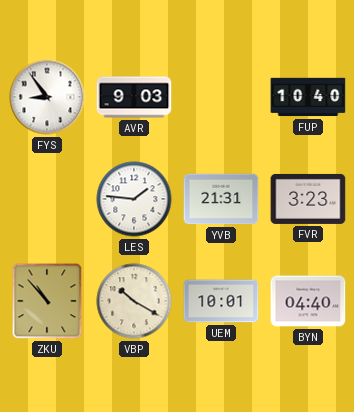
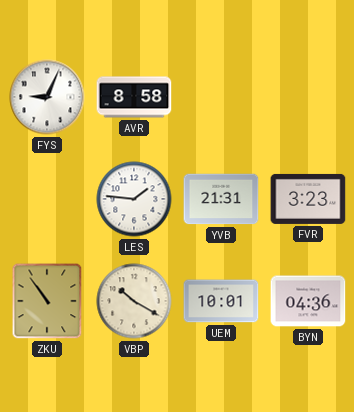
FYS: 8:54 -> 9:04
AVR: 9:03 -> 8:58
FUP: 10:40 -> none
ZKU: 10:53 -> 10:54
BYN: 04:40 -> 04:36
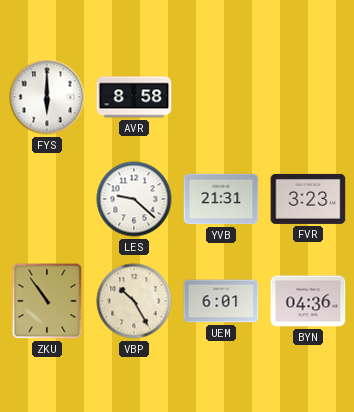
FYS: 9:04 -> 6:00
LES: 1:46 -> 9:22
VBP: 10:20 -> 10:25
UEM: 10:01 -> 6:01
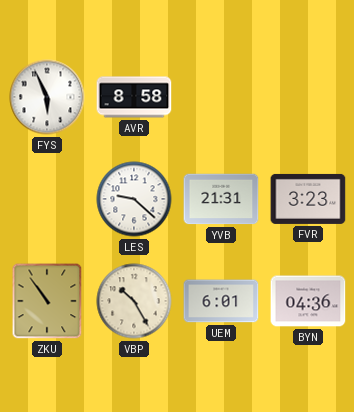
FYS: 6:00 -> 5:56
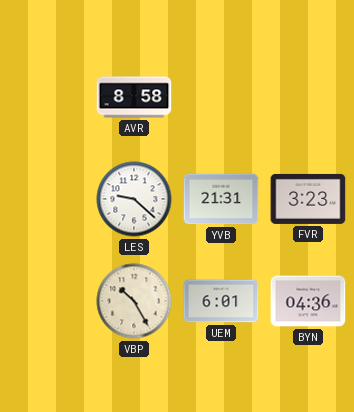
FYS: 5:56 -> none
ZKU: 10:54 -> none
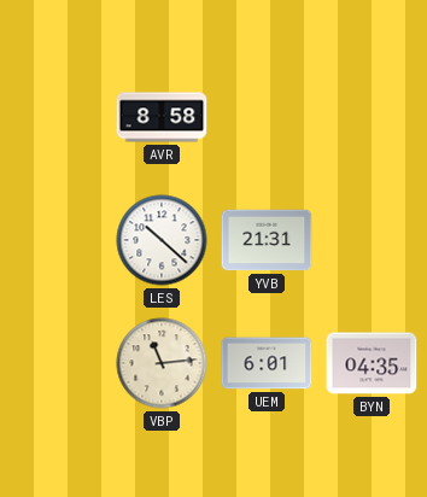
LES: 9:22 -> 10:22
FVR: 3:23 -> none
VBP: 10:25 -> 11:14
BYN: 04:36 -> 04:35
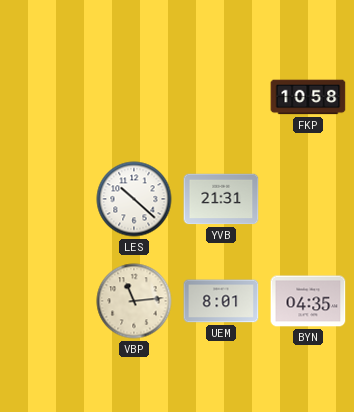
AVR: 8:58 -> none
FKP: none -> 10:58
UEM: 6:01 -> 8:01
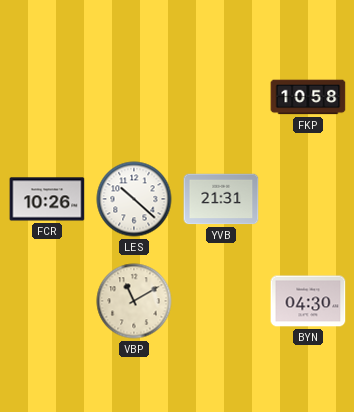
FCR: none -> 10:26
VBP: 11:14 -> 11:10
UEM: 8:01 -> none
BYN: 04:35 -> 04:30
